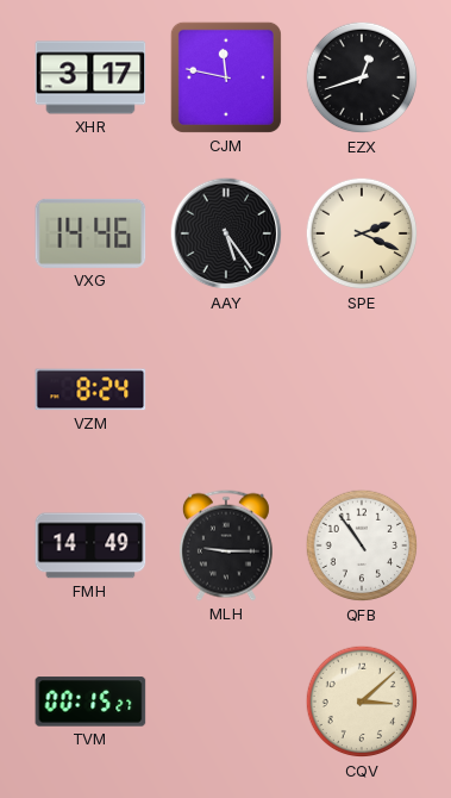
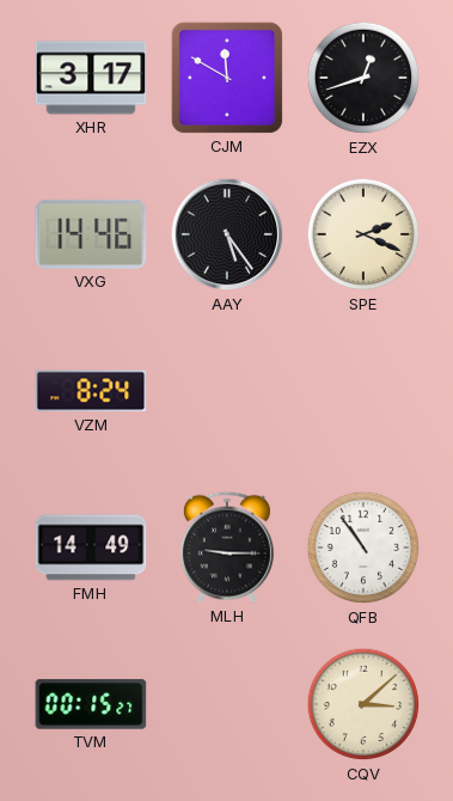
CJM: 11:47 -> 11:50
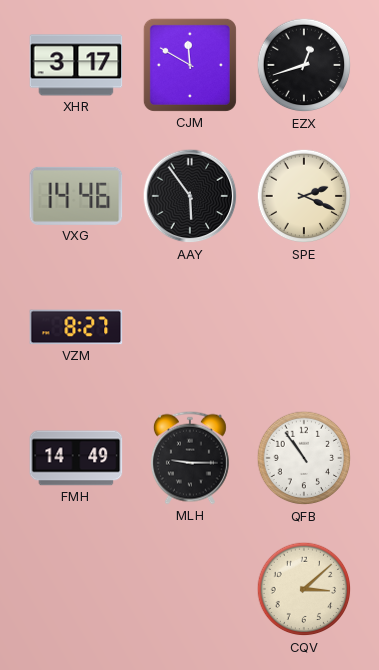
AAY: 5:24 -> 5:54
VZM: 8:24 -> 8:27
TVM: 00:15 -> none
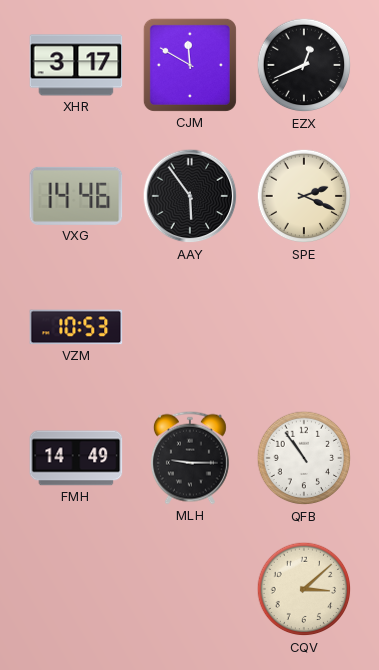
EZX: 12:42 -> 12:41
VZM: 8:27 -> 10:53
